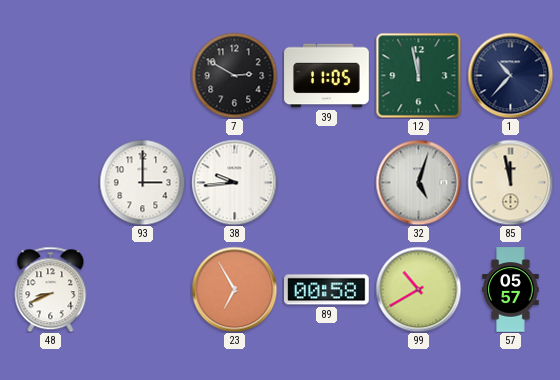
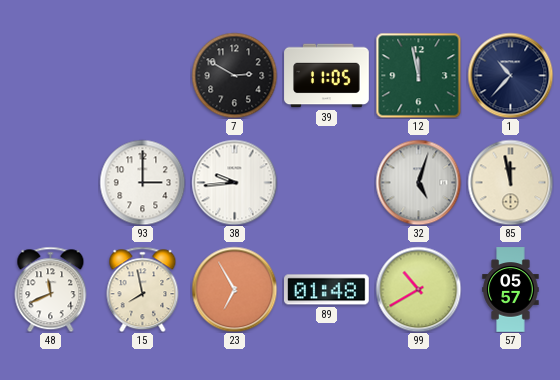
48: 8:41 -> 11:41
15: none -> 7:58
89: 00:58 -> 01:48
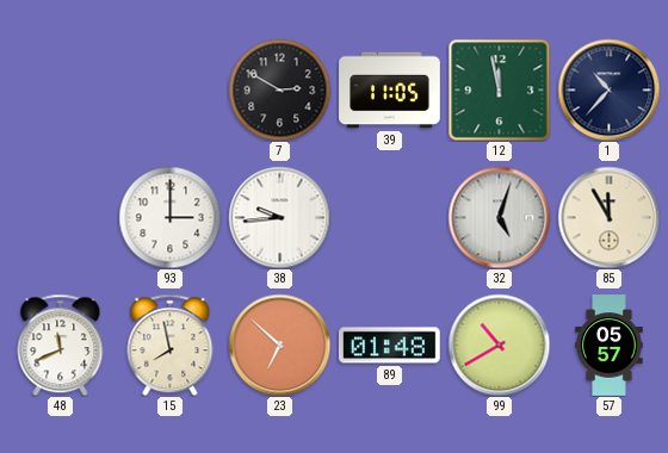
85: 11:58 -> 11:55
23: 6:55 -> 6:52
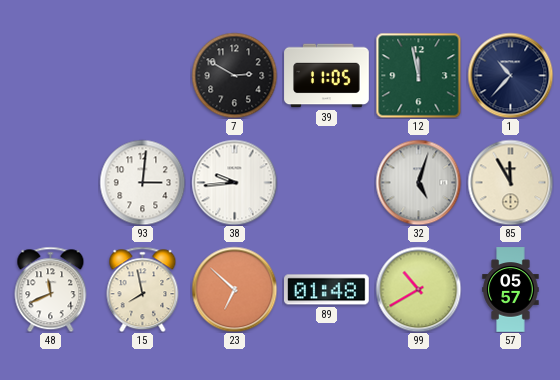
93: 3:00 -> 3:01
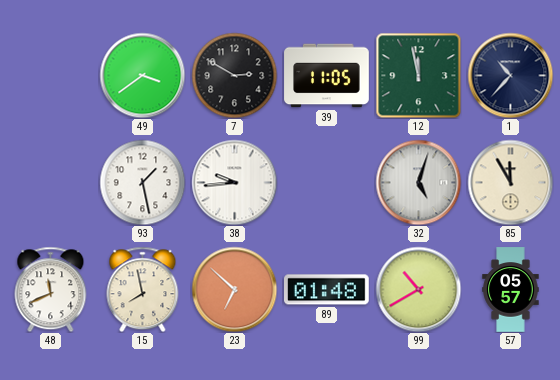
49: none -> 3:39
93: 3:01 -> 1:28
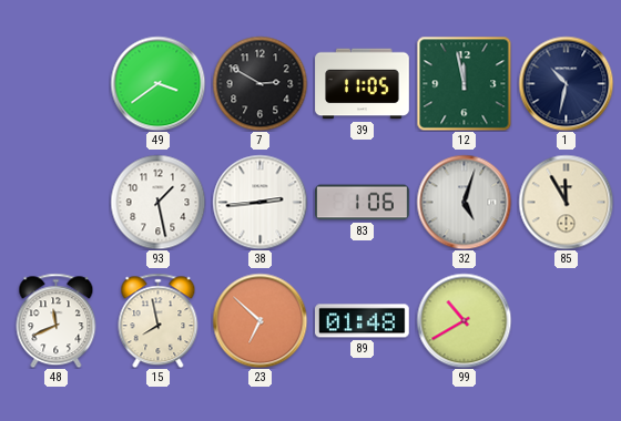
1: 10:37 -> 10:32
38: 9:44 -> 2:44
83: none -> 1:06
57: 05:57 -> none
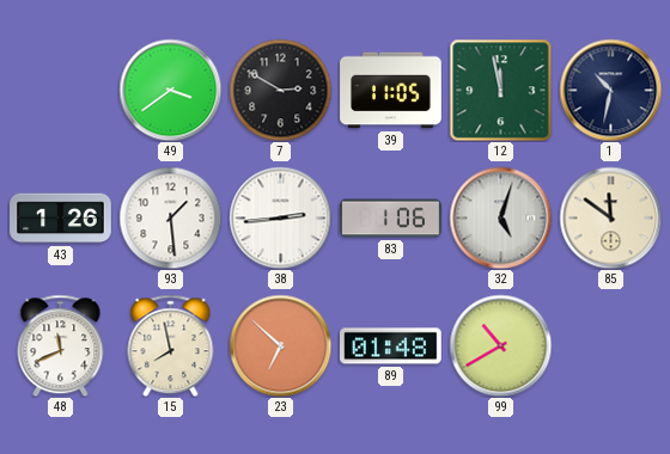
43: none -> 1:26
93: 1:28 -> 1:29
85: 11:55 -> 11:51
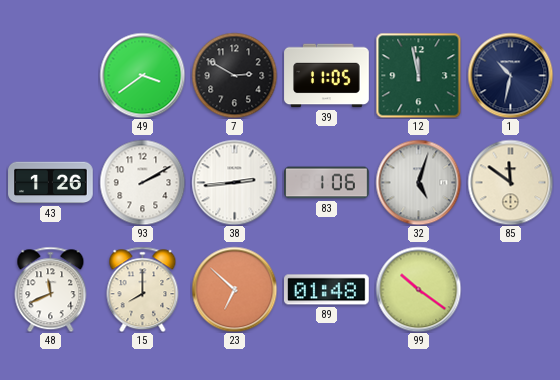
93: 1:29 -> 2:10
15: 7:58 -> 8:00
99: 10:40 -> 10:21
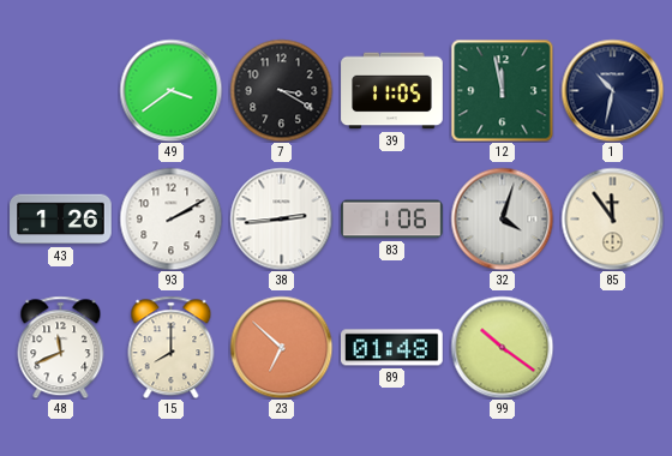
7: 2:50 -> 3:20
32: 5:03 -> 4:03
85: 11:51 -> 11:54
